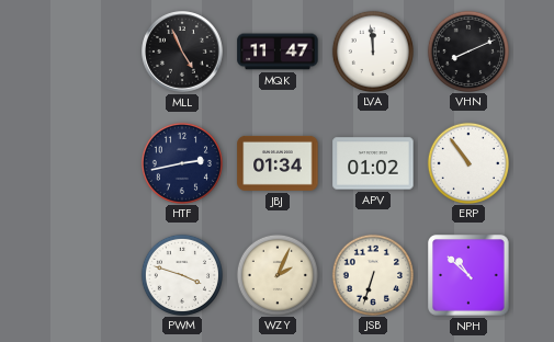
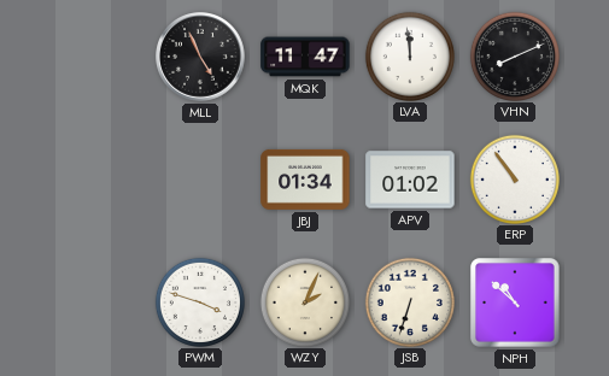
HTF: 2:43 -> none
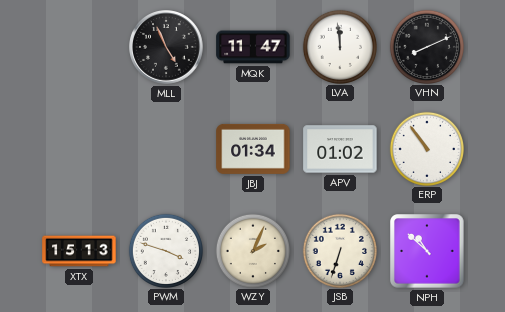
XTX: none -> 15:13
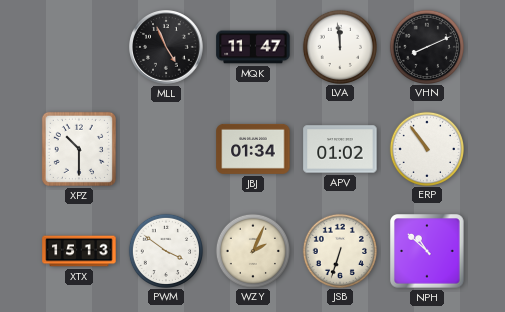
XPZ: none -> 10:30
PWM: 3:48 -> 3:51
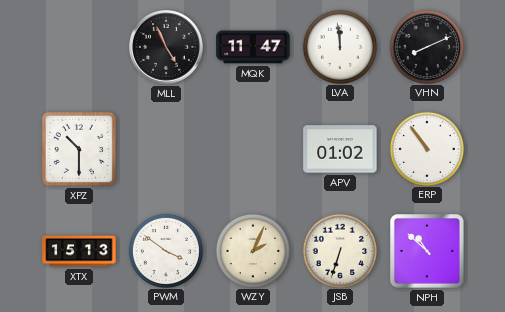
JBJ: 01:34 -> none
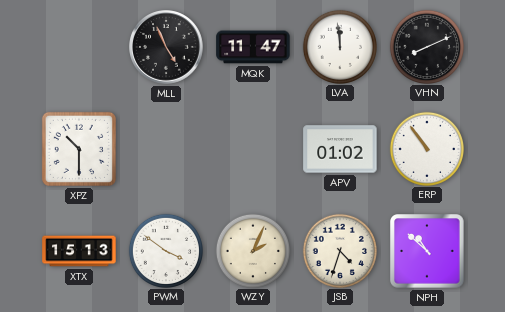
JSB: 6:33 -> 4:33
